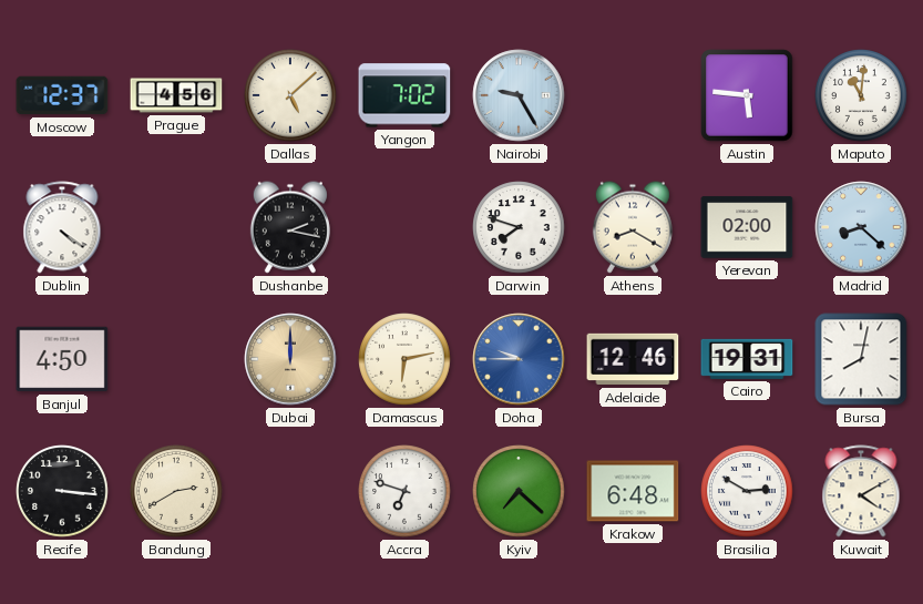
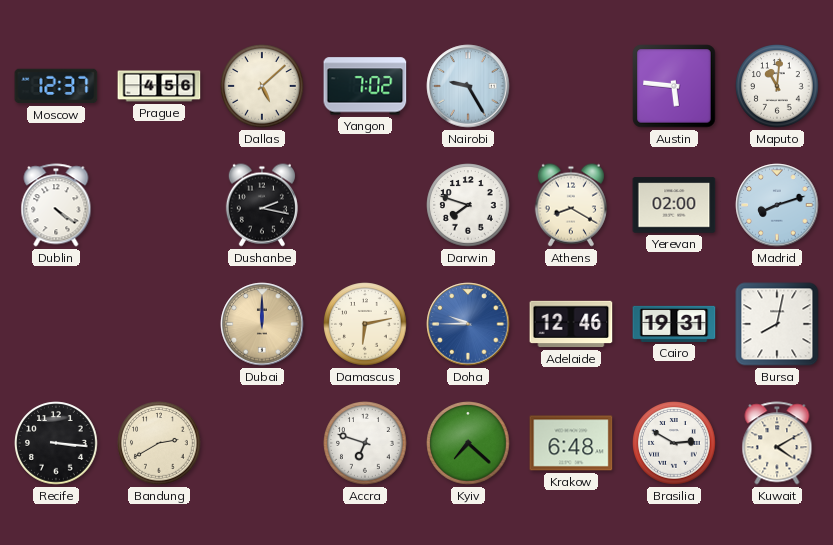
Madrid: 8:22 -> 8:12
Banjul: 4:50 -> none
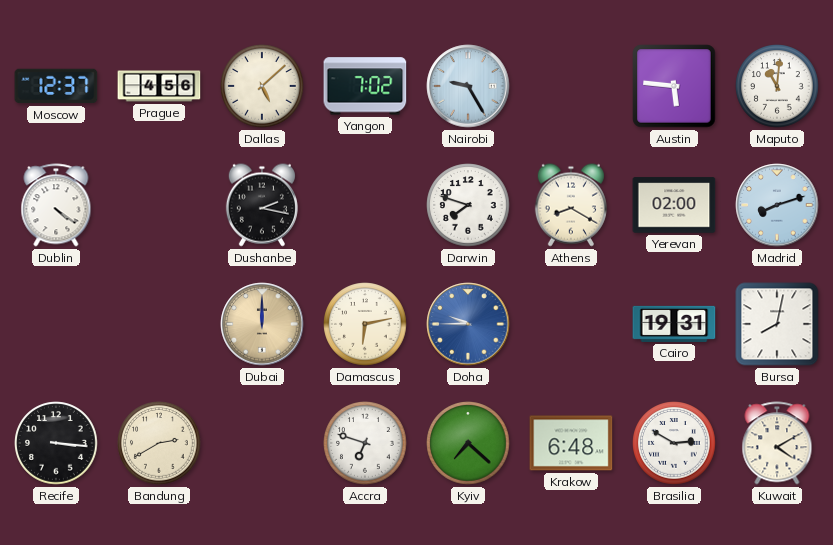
Adelaide: 12:46 -> none
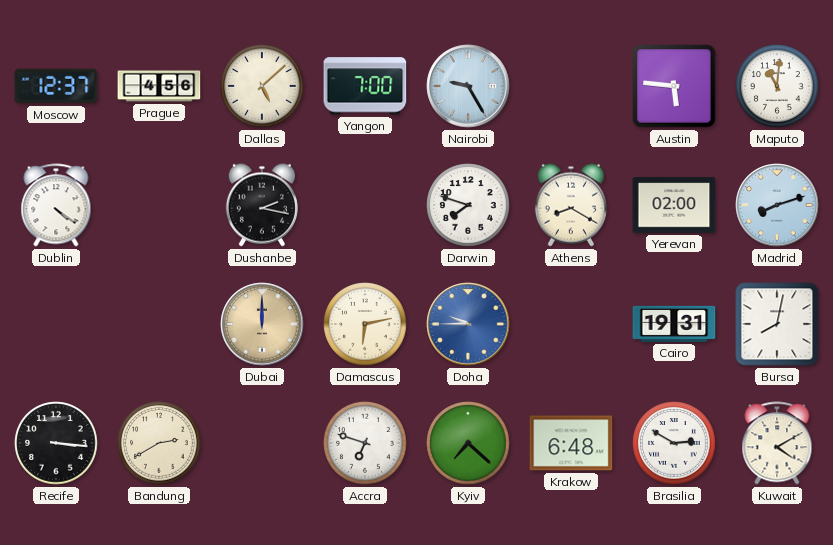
Yangon: 7:02 -> 7:00
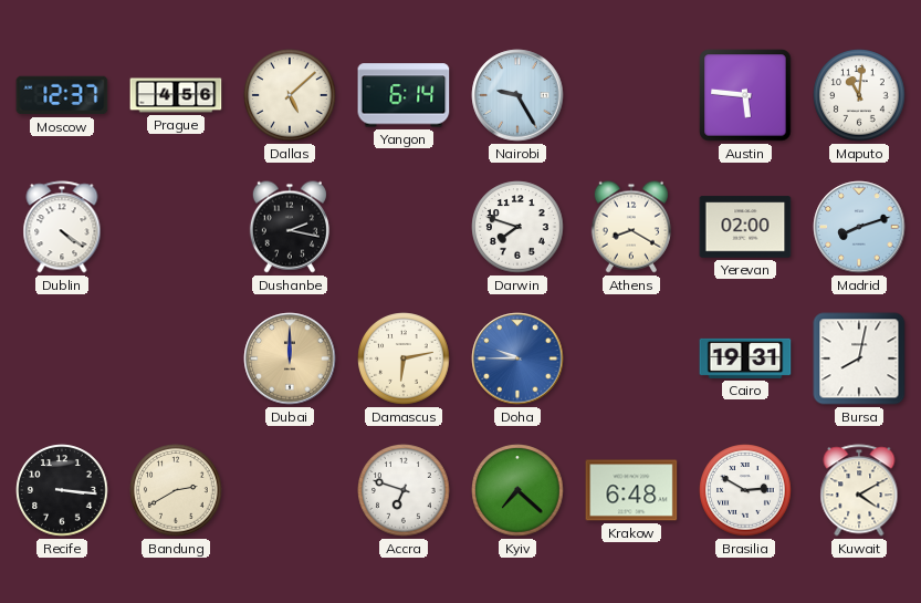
Yangon: 7:00 -> 6:14
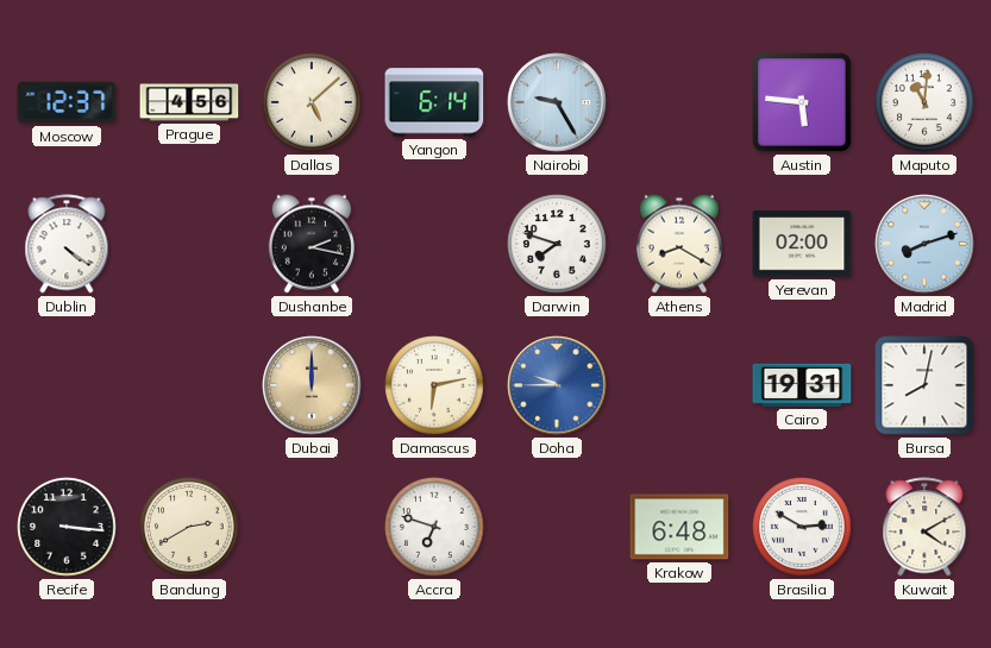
Kyiv: 7:22 -> none
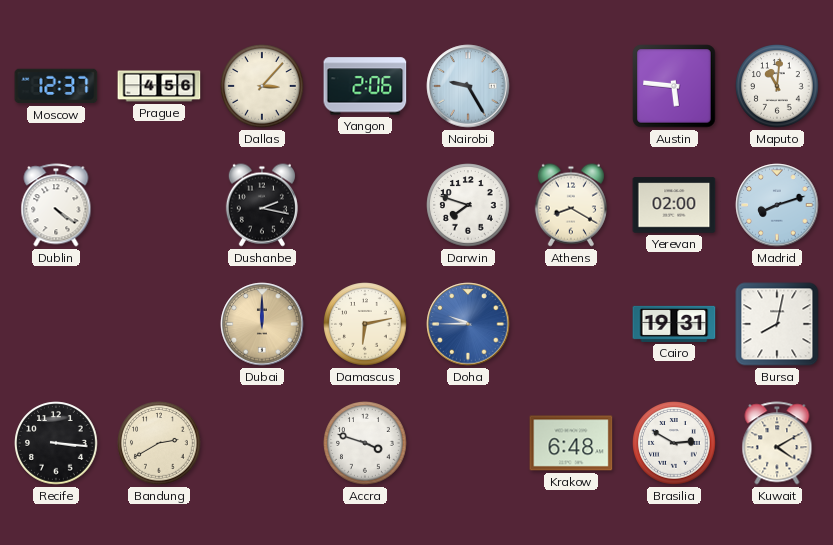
Dallas: 5:08 -> 3:07
Yangon: 6:14 -> 2:06
Accra: 6:48 -> 3:48
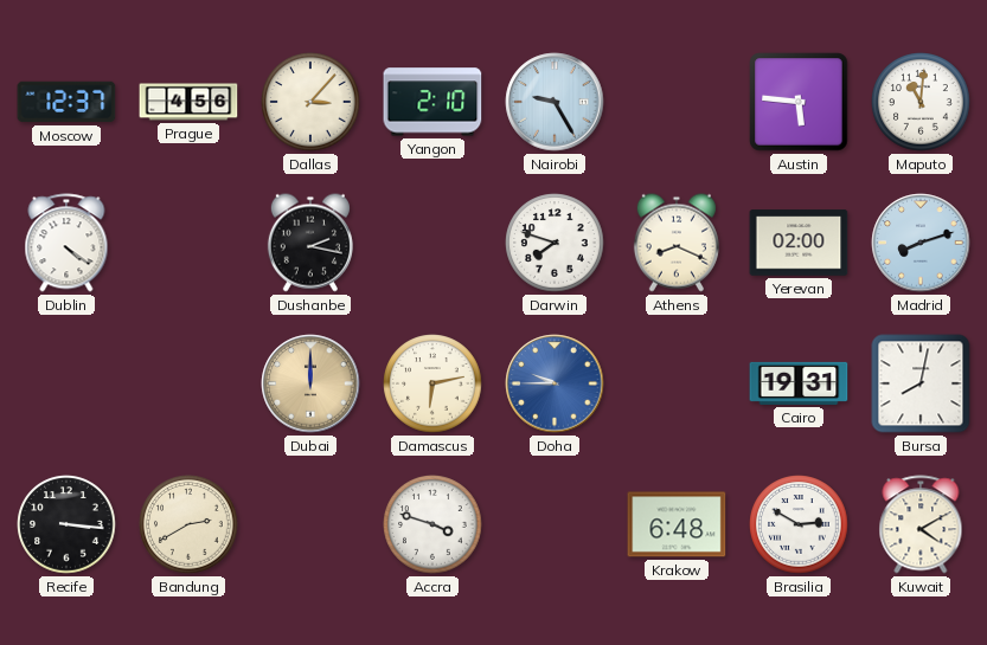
Yangon: 2:06 -> 2:10
Athens: 8:20 -> 8:19
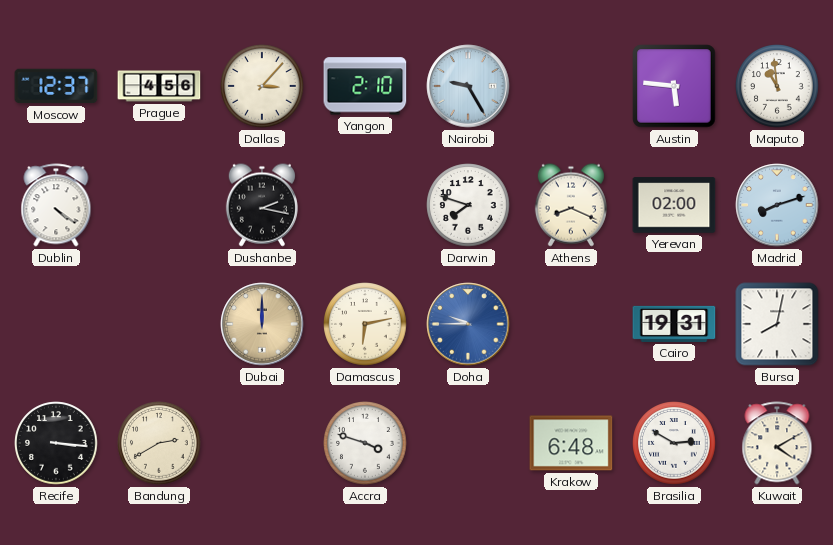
Maputo: 11:01 -> 10:59
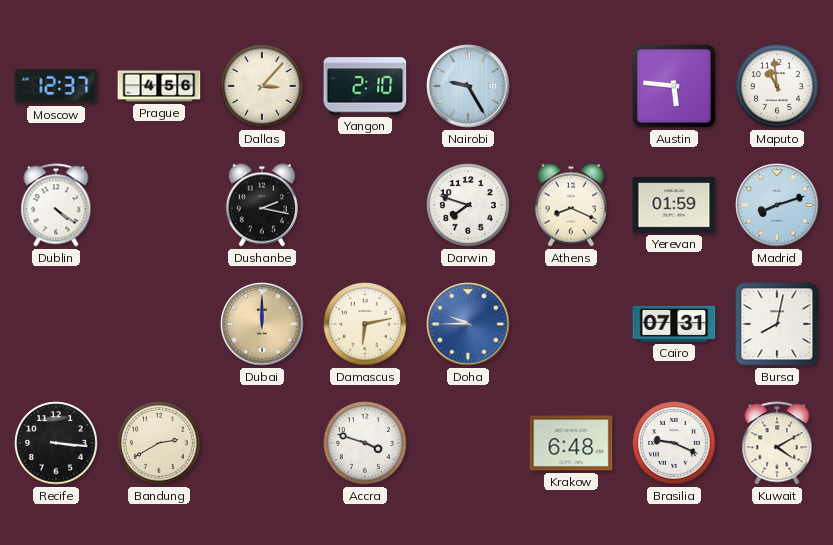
Yerevan: 02:00 -> 01:59
Cairo: 19:31 -> 07:31
Brasilia: 2:50 -> 9:19
